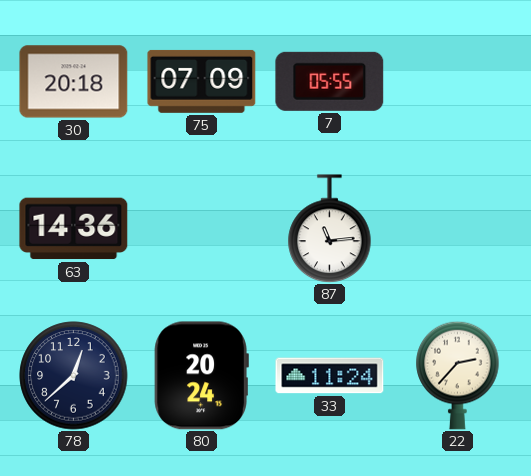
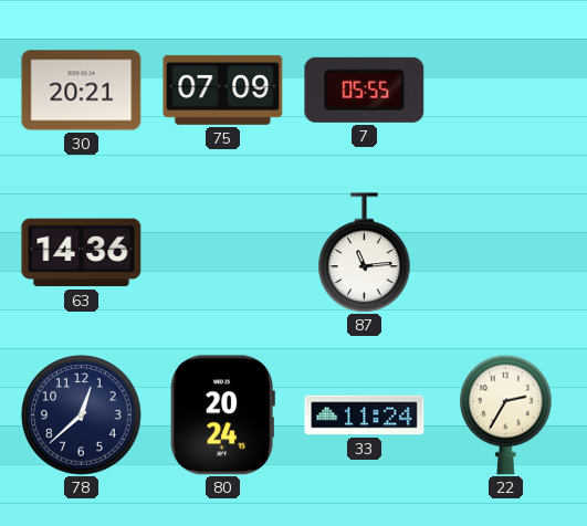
30: 20:18 -> 20:21
22: 2:37 -> 2:35
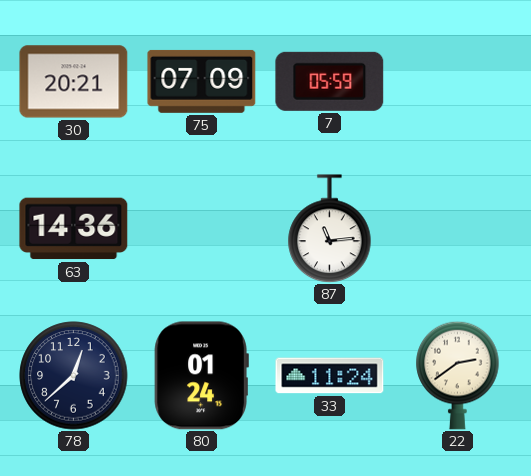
7: 05:55 -> 05:59
80: 20:24 -> 01:24
22: 2:35 -> 2:39
